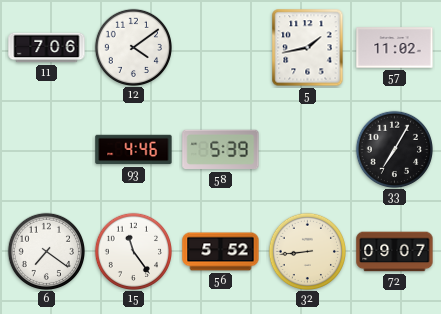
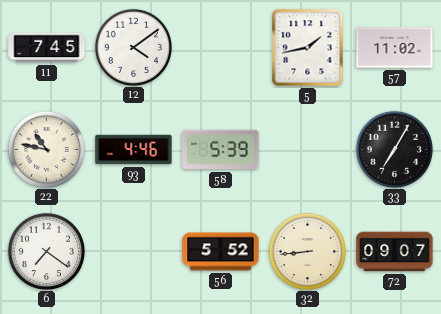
11: 7:06 -> 7:45
22: none -> 10:47
15: 11:24 -> none
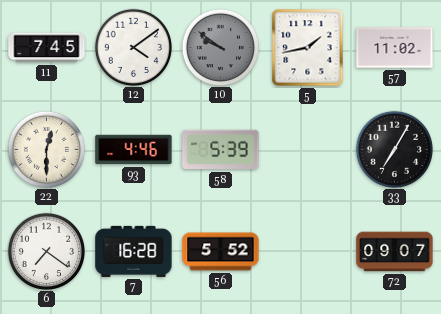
10: none -> 9:51
22: 10:47 -> 12:30
7: none -> 16:28
32: 8:44 -> none
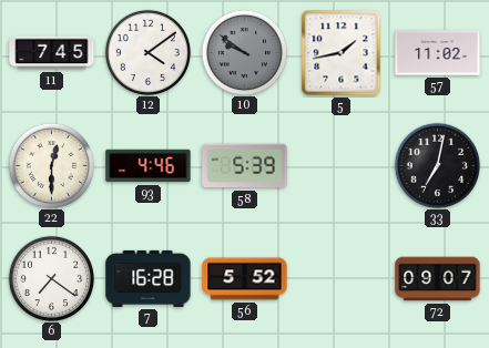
33: 7:05 -> 7:02
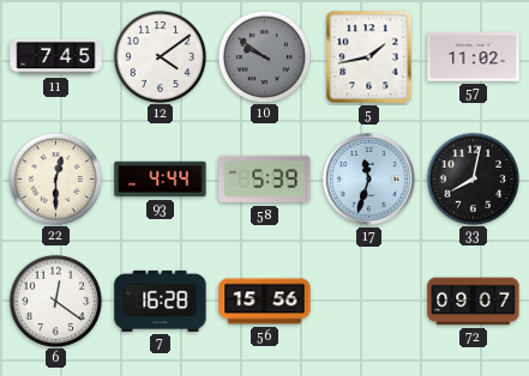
93: 4:46 -> 4:44
17: none -> 11:33
33: 7:02 -> 8:02
6: 7:21 -> 12:21
56: 5:52 -> 15:56
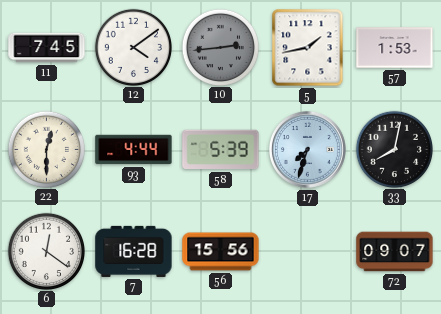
10: 9:51 -> 2:44
57: 11:02 -> 1:53
17: 11:33 -> 7:33
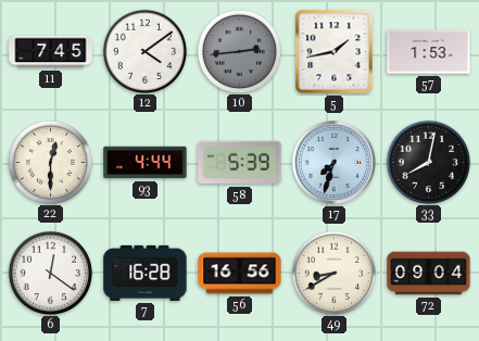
56: 15:56 -> 16:56
49: none -> 8:40
72: 09:07 -> 09:04
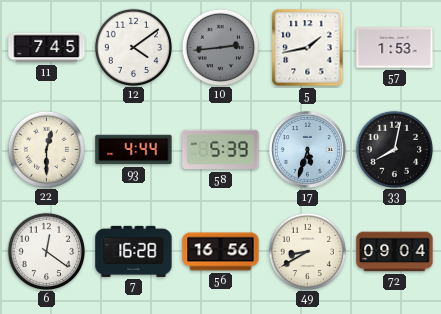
17: 7:33 -> 5:33
